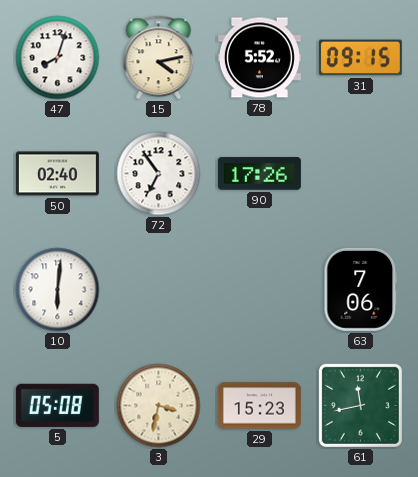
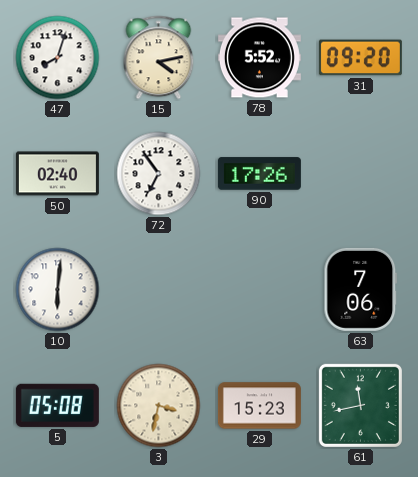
31: 09:15 -> 09:20
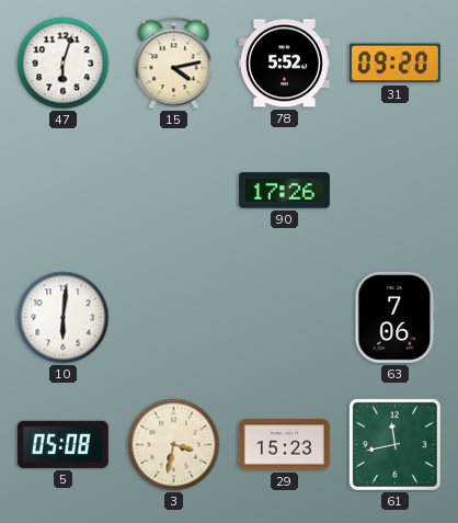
47: 8:03 -> 6:03
50: 02:40 -> none
72: 6:54 -> none
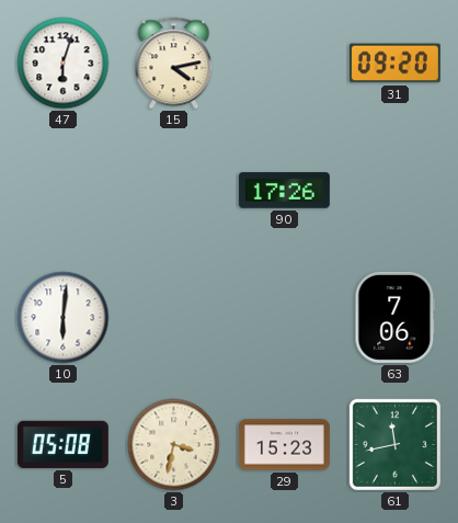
78: 5:52 -> none
